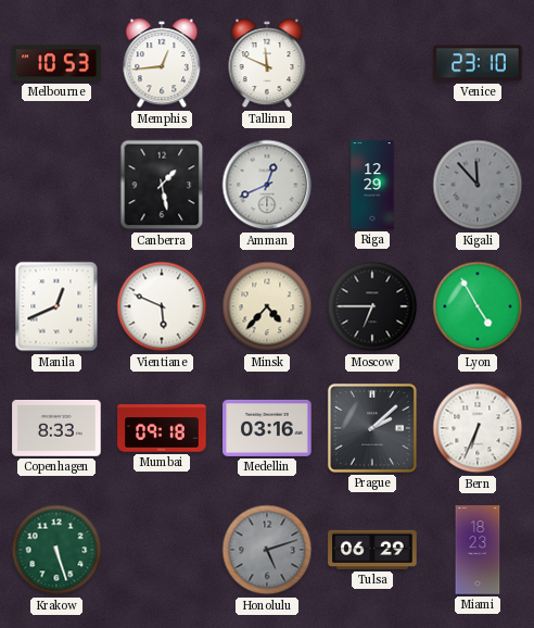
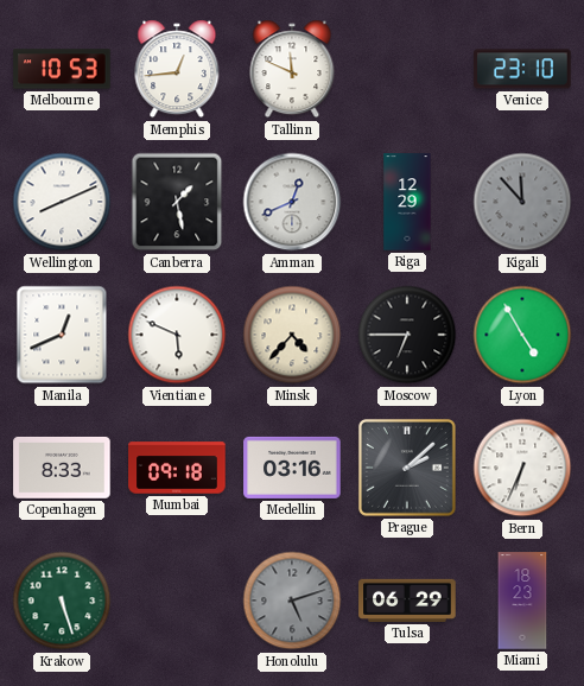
Wellington: none -> 8:11
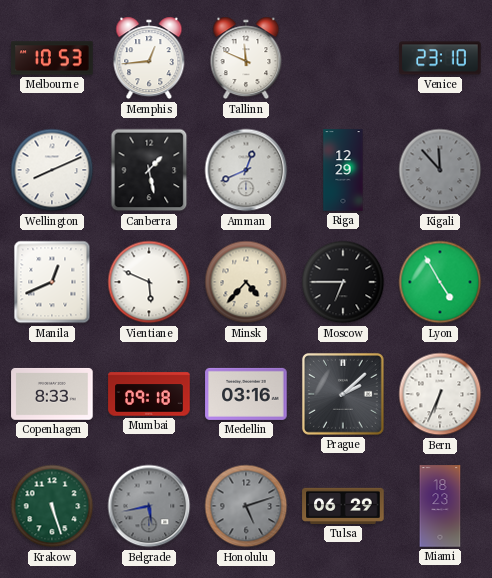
Belgrade: none -> 5:43
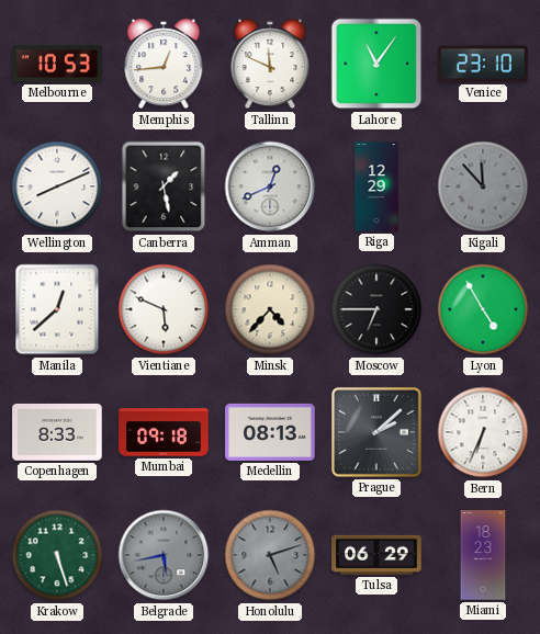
Lahore: none -> 11:06
Manila: 12:41 -> 12:38
Medellin: 03:16 -> 08:13
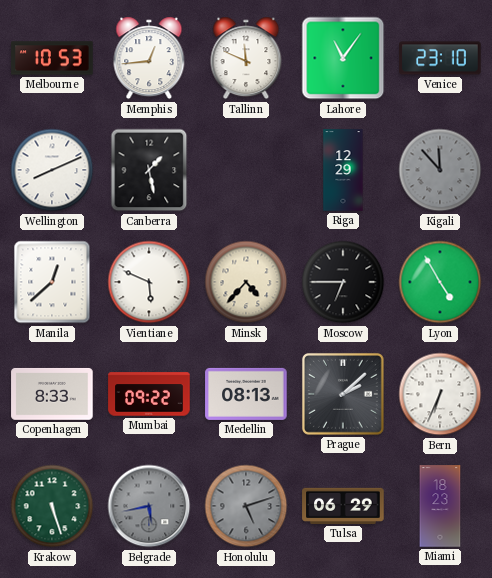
Amman: 12:41 -> none
Mumbai: 09:18 -> 09:22
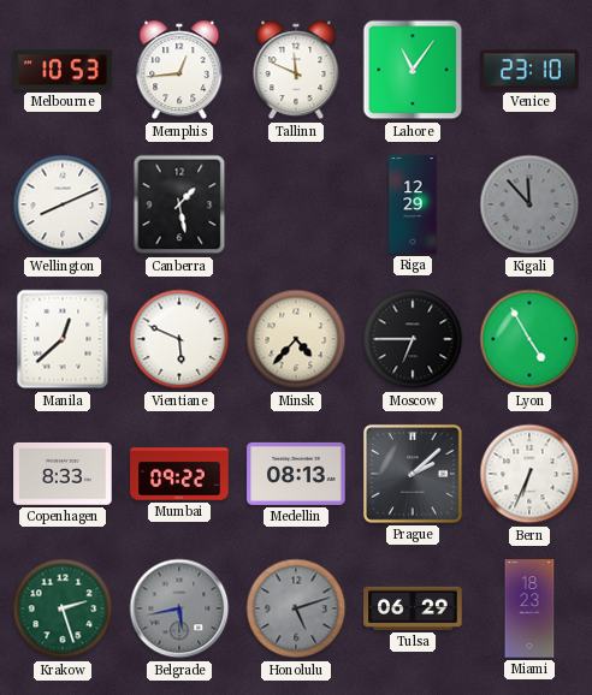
Krakow: 5:27 -> 2:27
